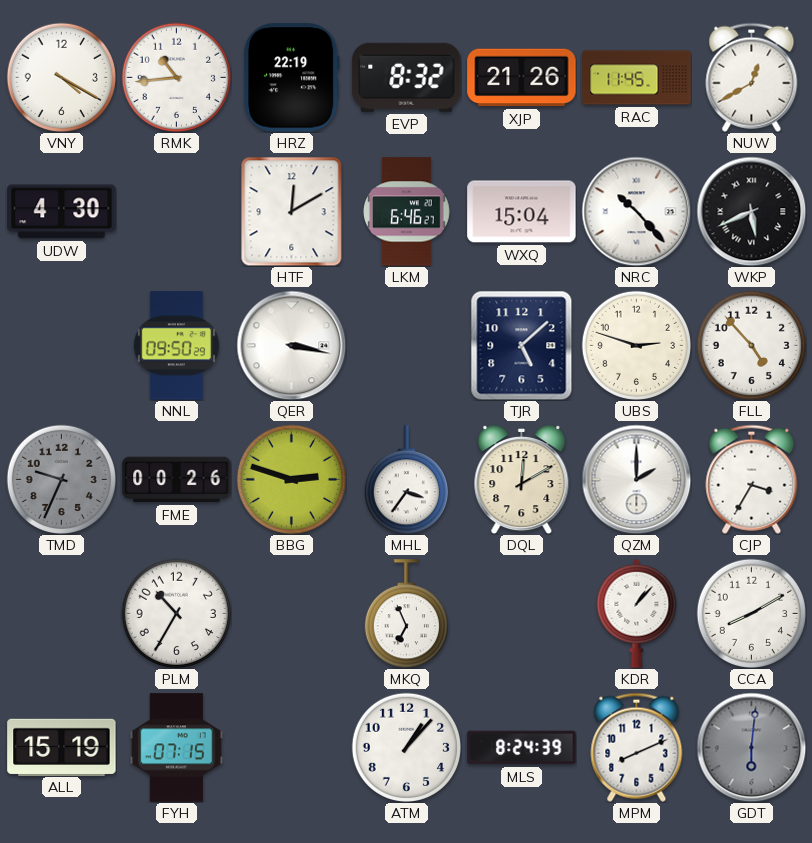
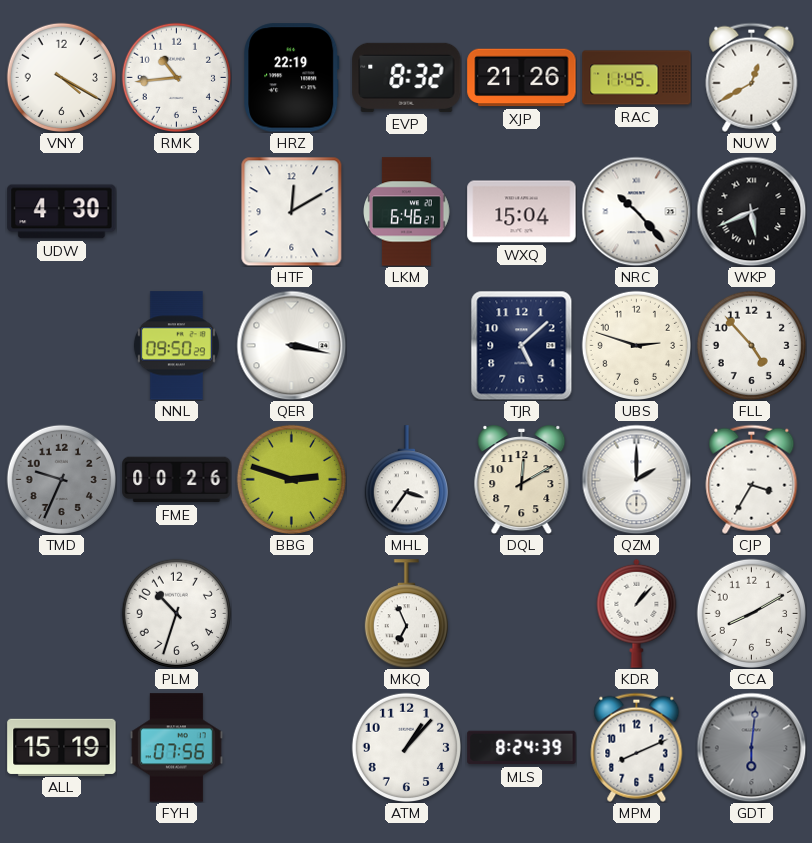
PLM: 10:35 -> 10:33
FYH: 07:15 -> 07:56
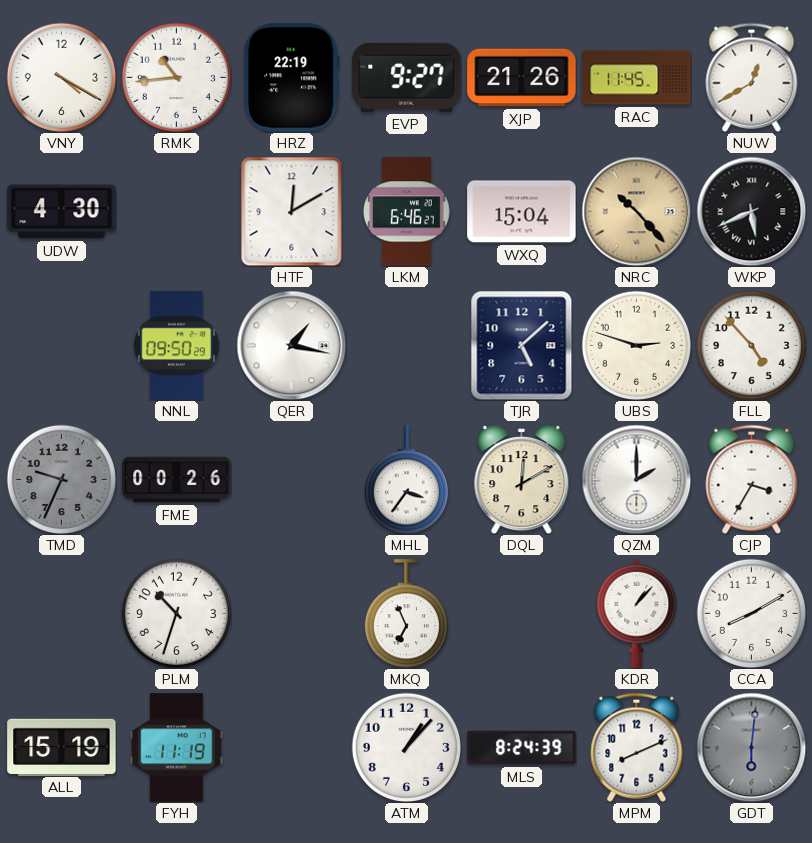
EVP: 8:32 -> 9:27
NRC dial: white -> champagne
QER: 3:17 -> 1:17
BBG: 2:48 -> none
FYH: 07:56 -> 11:19
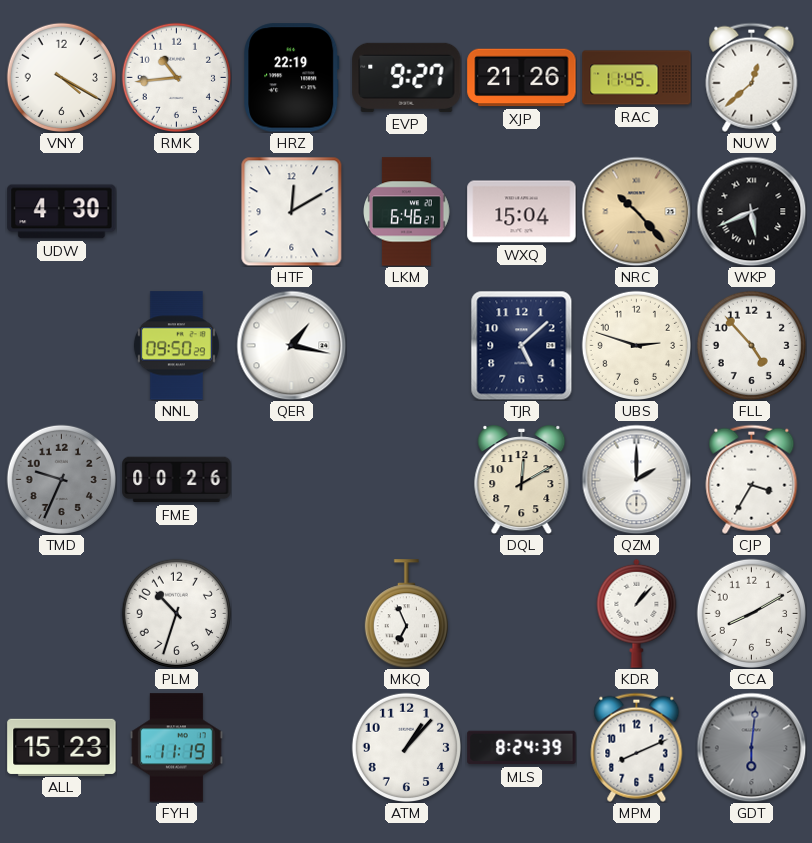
NUW: 12:40 -> 12:38
MHL: 3:36 -> none
ALL: 15:19 -> 15:23
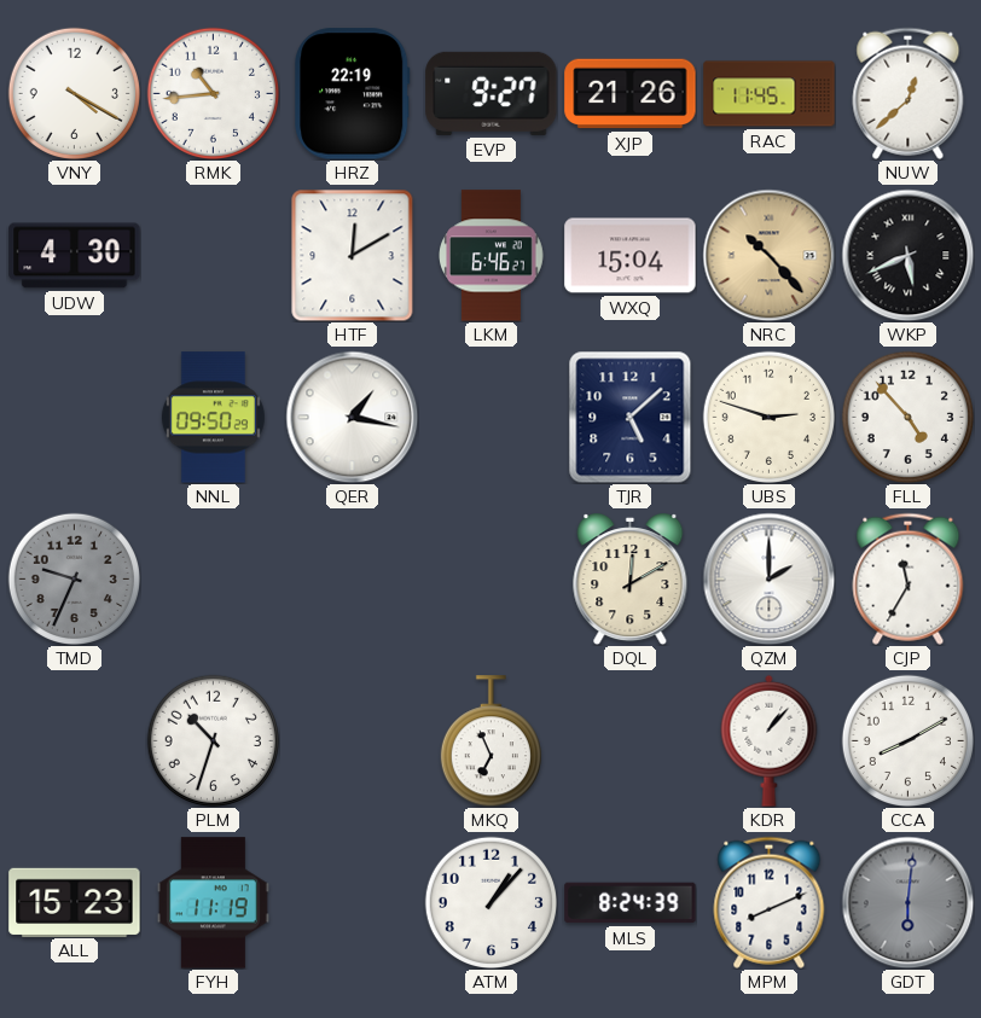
FME: 00:26 -> none
CJP: 3:35 -> 11:35
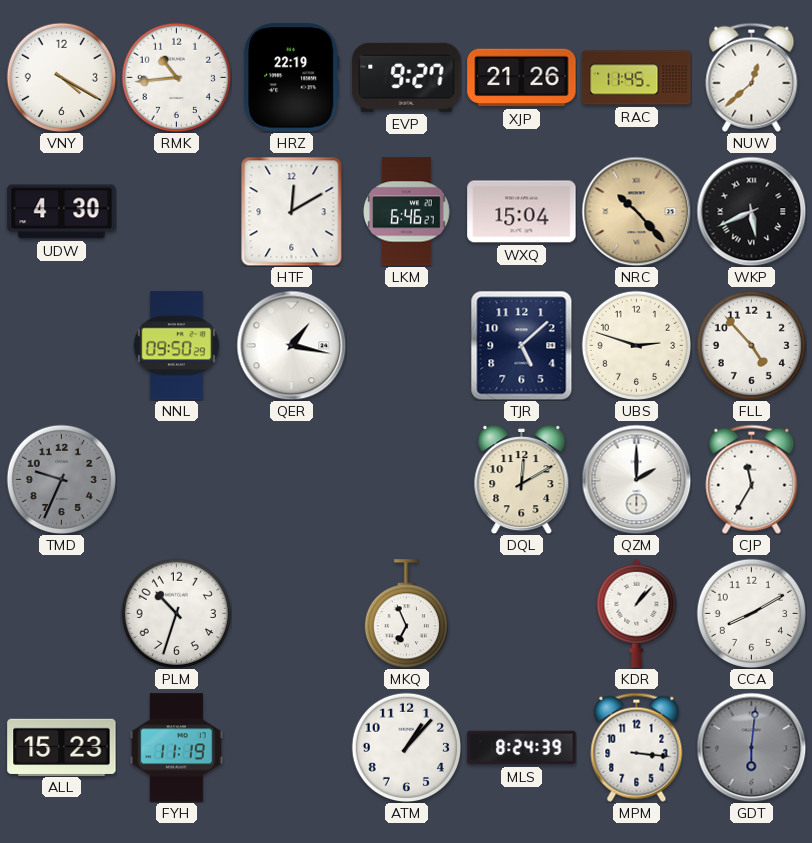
MPM: 8:11 -> 3:16
